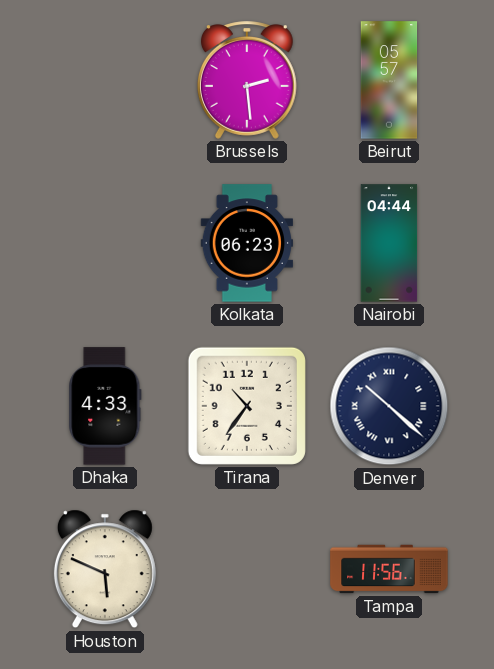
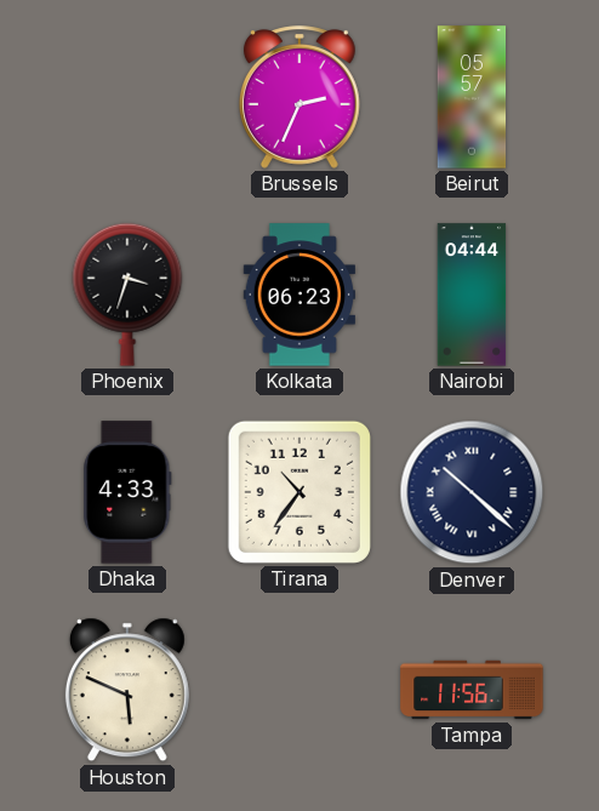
Brussels: 2:29 -> 2:34
Phoenix: none -> 3:33
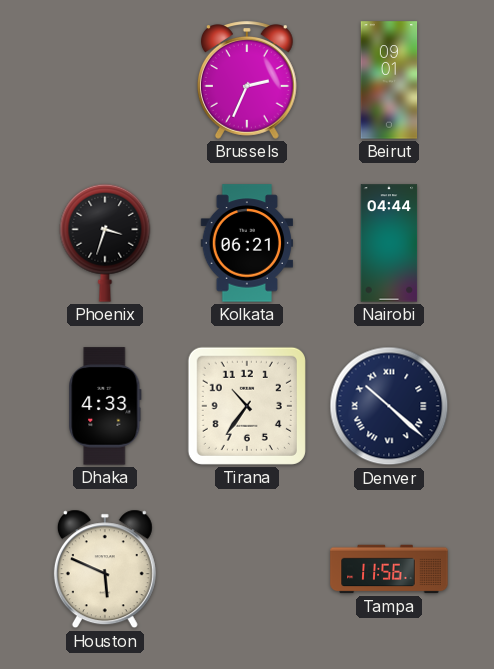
Beirut: 05:57 -> 09:01
Kolkata: 06:23 -> 06:21
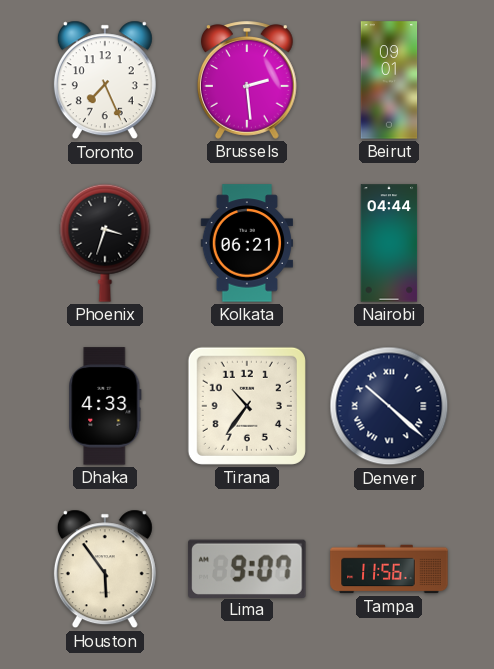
Toronto: none -> 7:26
Brussels: 2:34 -> 2:29
Houston: 5:49 -> 5:54
Lima: none -> 9:07
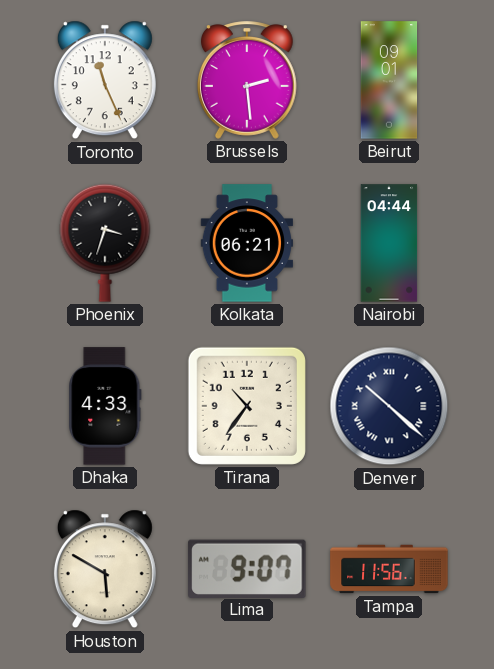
Toronto: 7:26 -> 11:26
Houston: 5:54 -> 5:50
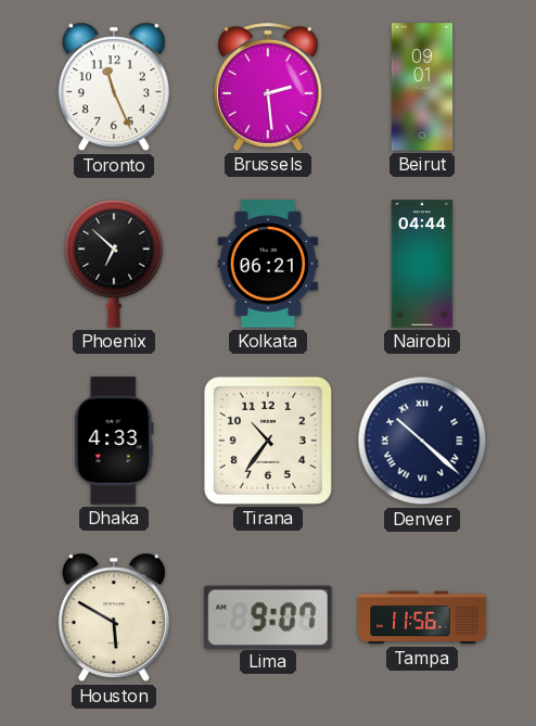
Phoenix: 3:33 -> 6:52
